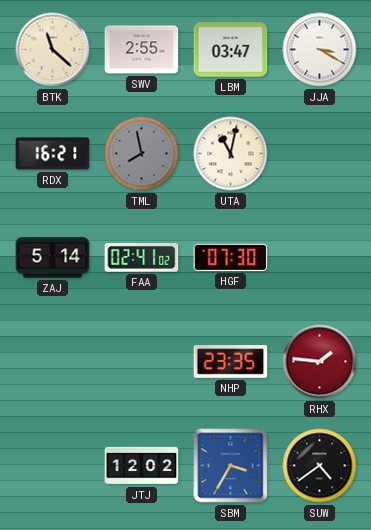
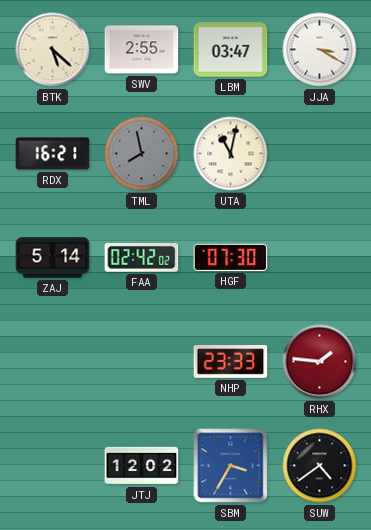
BTK: 11:22 -> 5:22
FAA: 02:41 -> 02:42
NHP: 23:35 -> 23:33
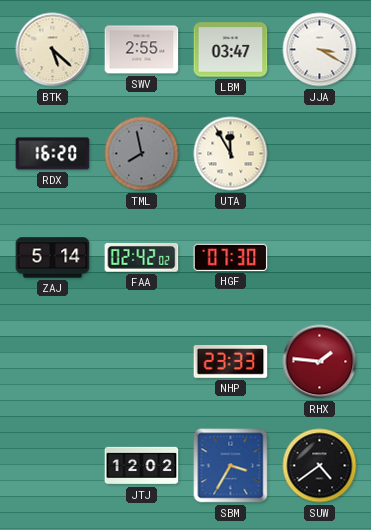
RDX: 16:21 -> 16:20
UTA: 11:02 -> 11:55
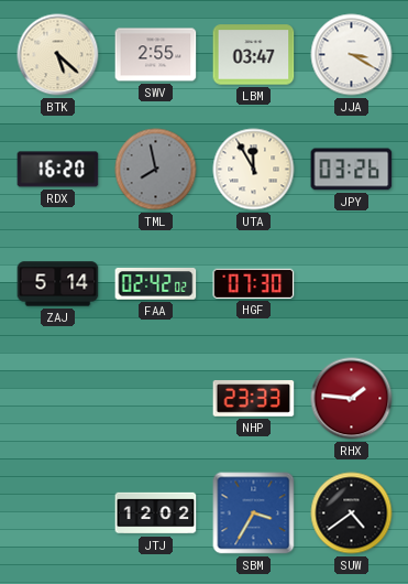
JPY: none -> 03:26
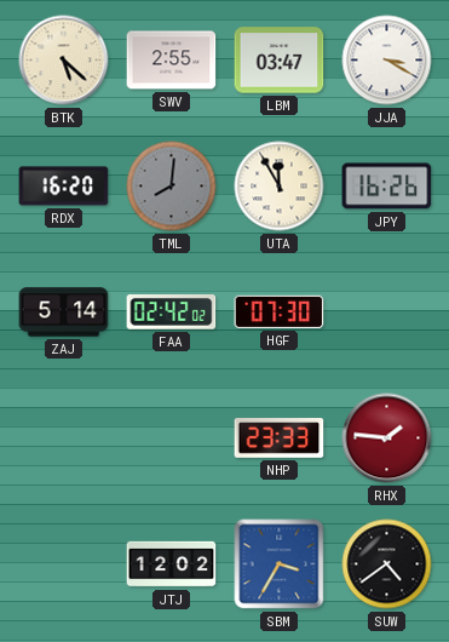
TML: 7:58 -> 8:01
JPY: 03:26 -> 16:26
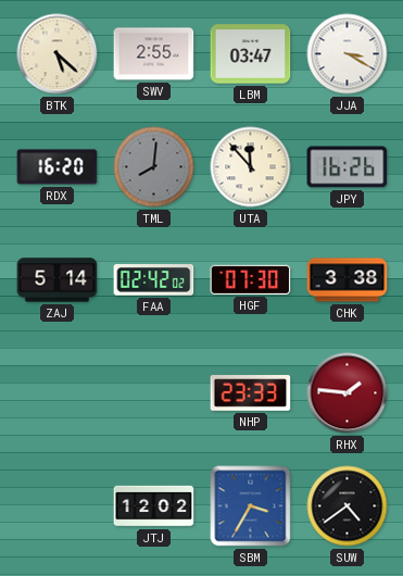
UTA: 11:55 -> 11:53
CHK: none -> 3:38
